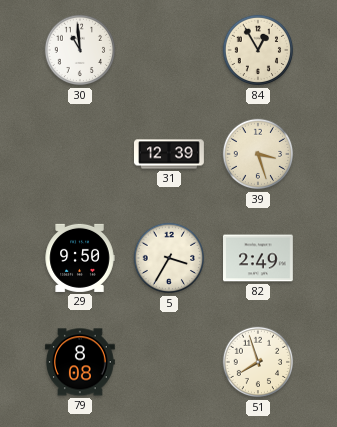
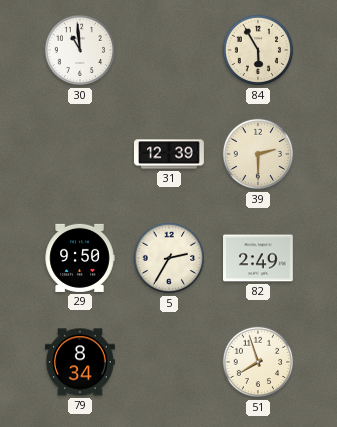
84: 12:55 -> 5:55
39: 3:27 -> 2:30
5: 3:35 -> 2:35
79: 8:08 -> 8:34
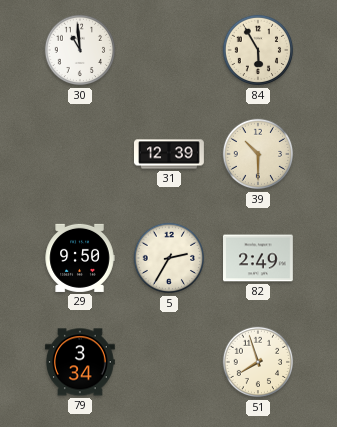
39: 2:30 -> 10:30
79: 8:34 -> 3:34
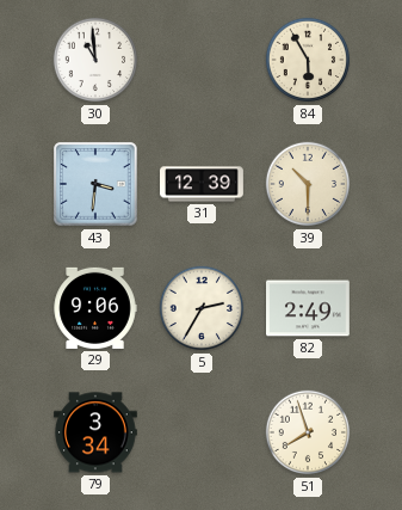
43: none -> 3:31
29: 9:50 -> 9:06
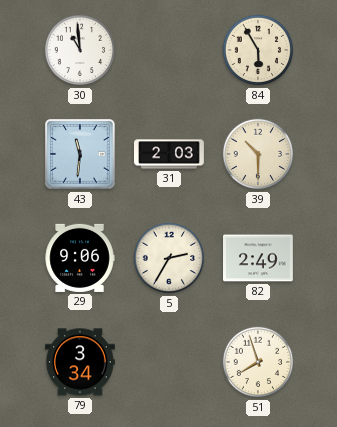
43: 3:31 -> 11:31
31: 12:39 -> 2:03
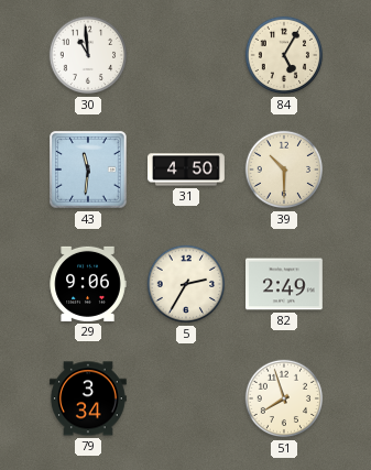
84: 5:55 -> 5:05
31: 2:03 -> 4:50
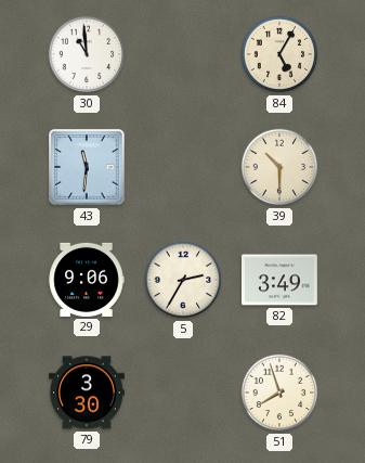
31: 4:50 -> none
82: 2:49 -> 3:49
79: 3:34 -> 3:30
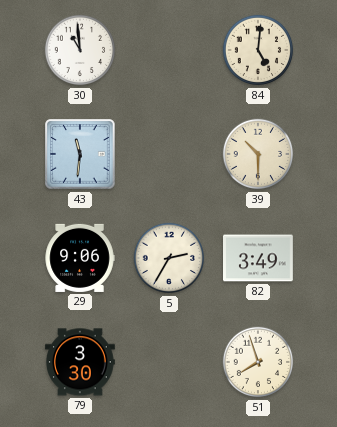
84: 5:05 -> 5:01
